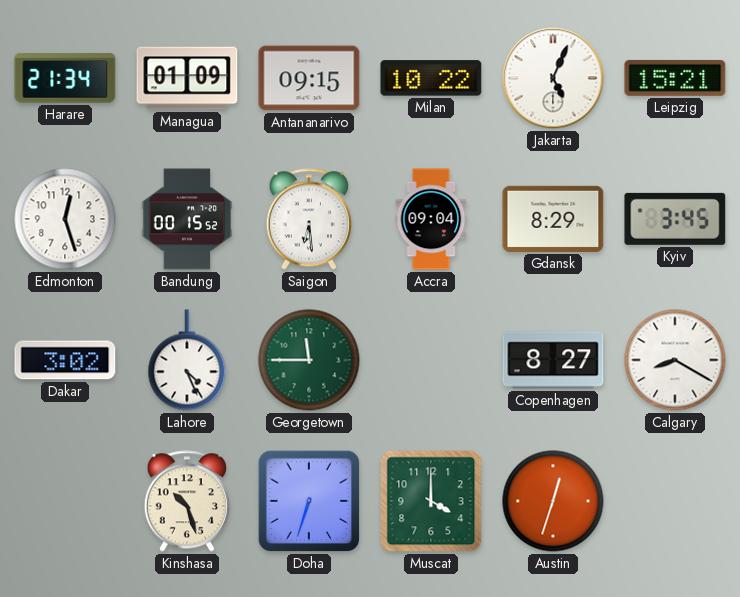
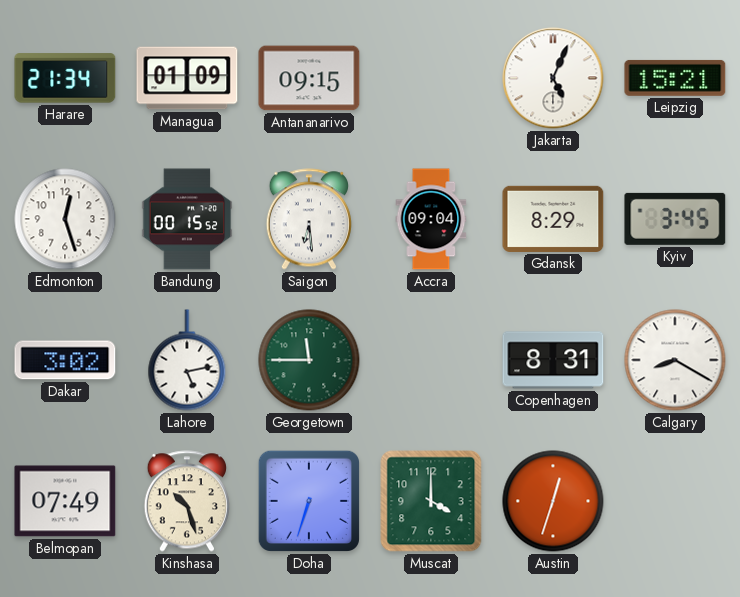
Milan: 10:22 -> none
Lahore: 4:26 -> 5:13
Copenhagen: 8:27 -> 8:31
Belmopan: none -> 07:49
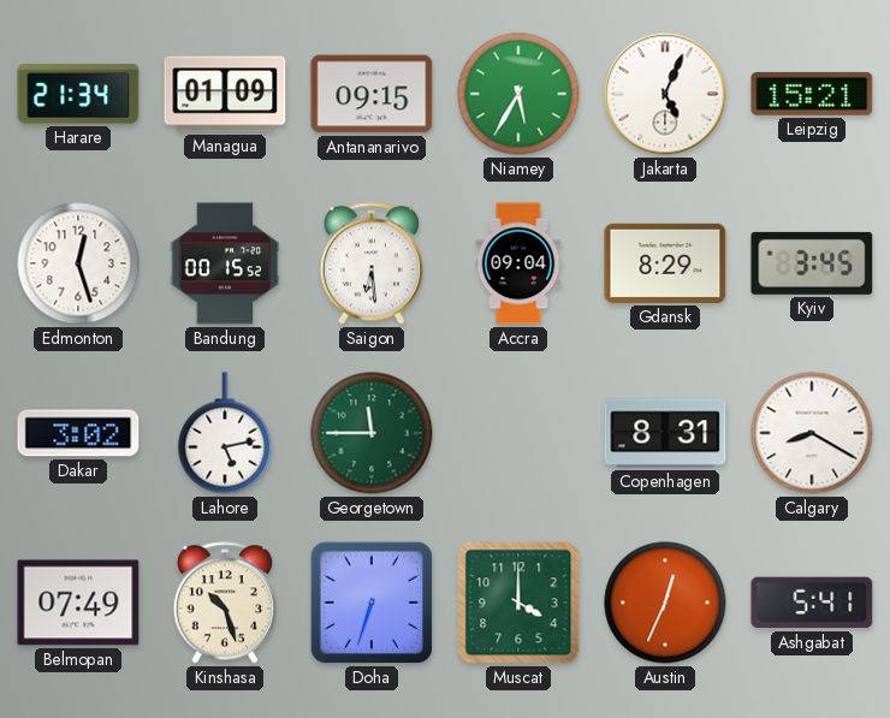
Niamey: none -> 5:35
Austin: 12:33 -> 12:34
Ashgabat: none -> 5:41
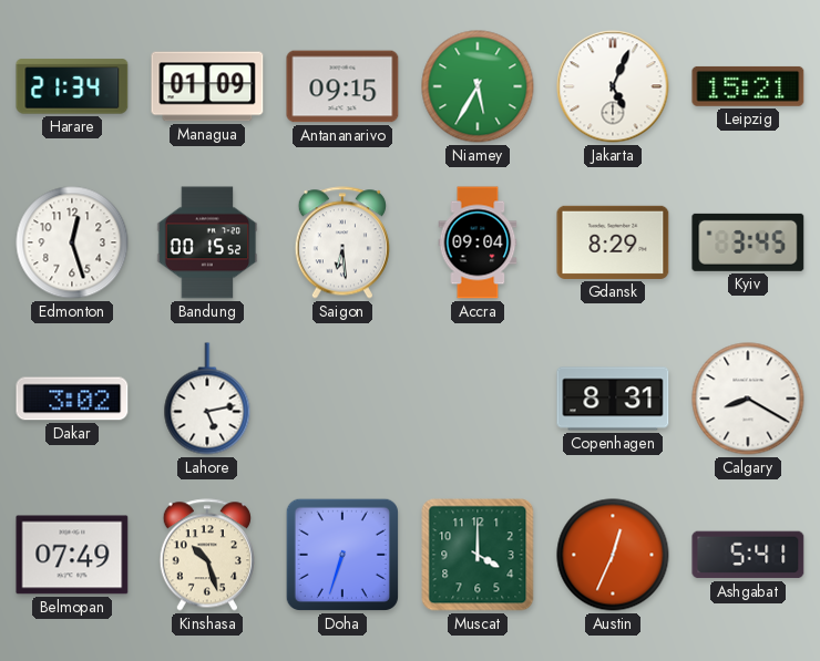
Georgetown: 11:45 -> none
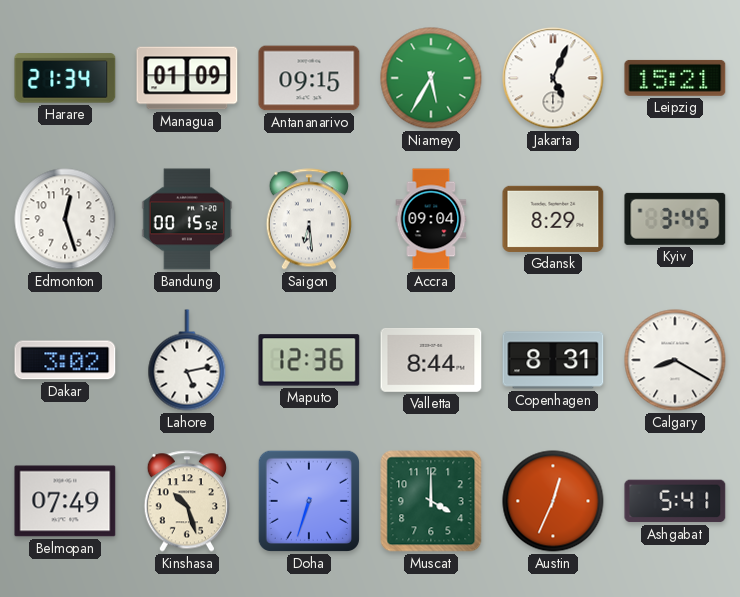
Maputo: none -> 12:36
Valletta: none -> 8:44
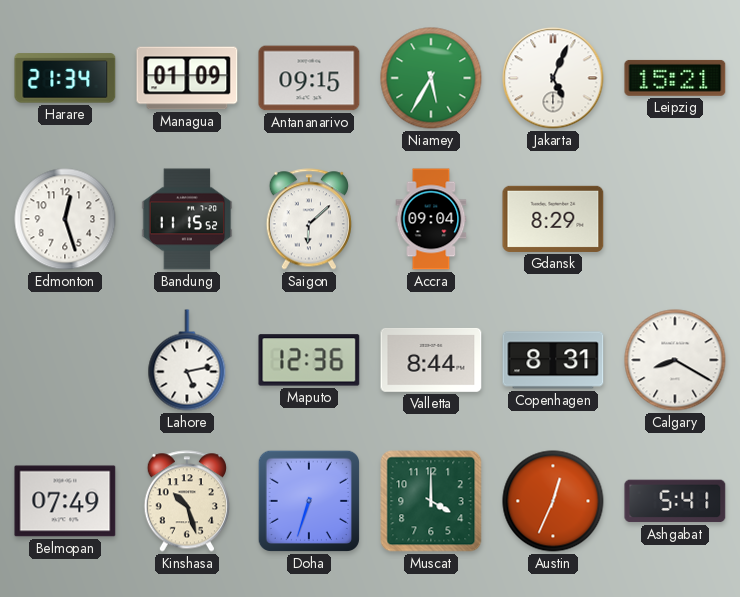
Bandung: 00:15 -> 11:15
Saigon: 6:29 -> 6:08
Kyiv: 3:45 -> none
Dakar: 3:02 -> none
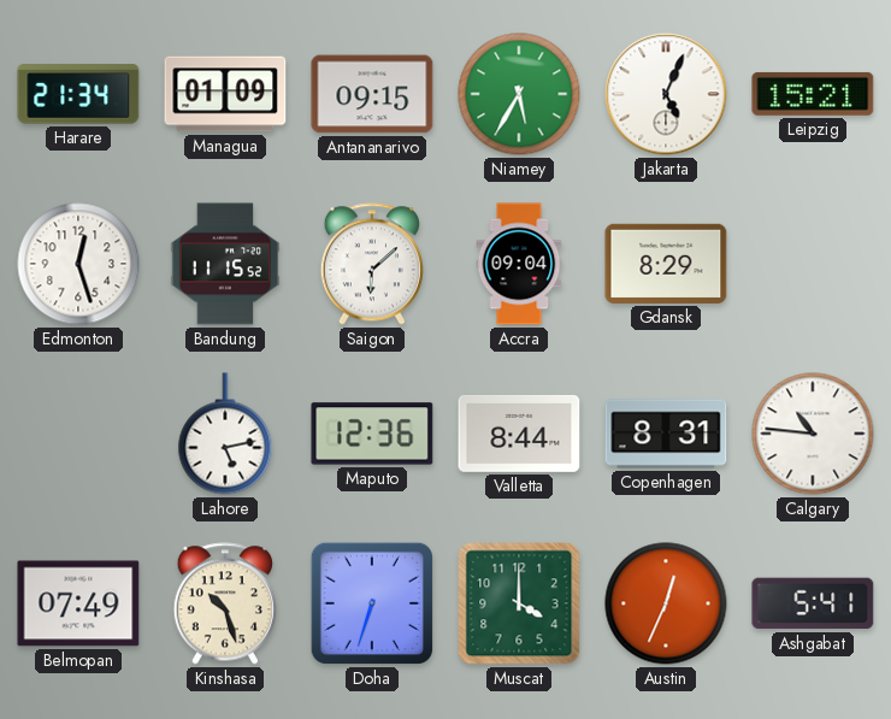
Calgary: 8:20 -> 10:46
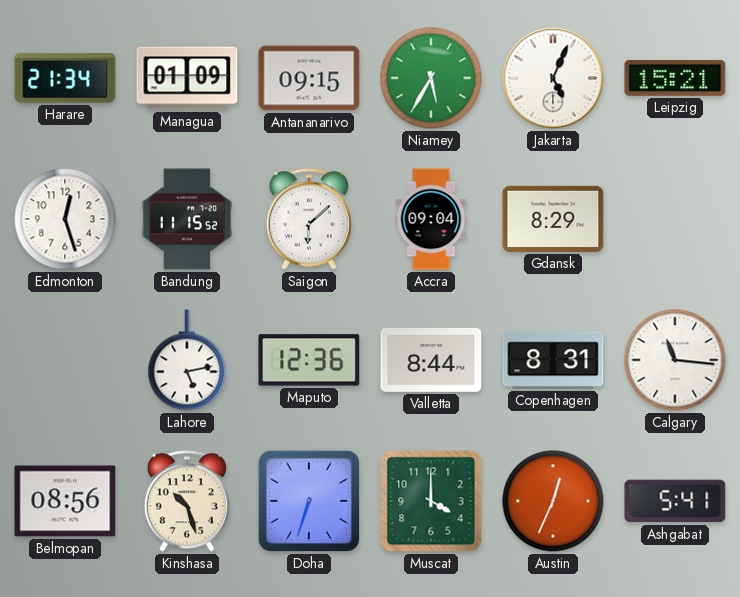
Calgary: 10:46 -> 11:16
Belmopan: 07:49 -> 08:56
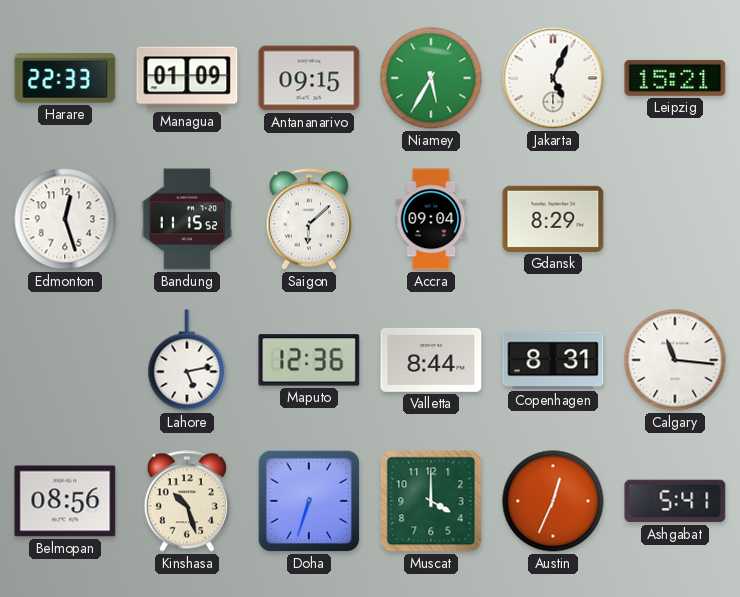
Harare: 21:34 -> 22:33
